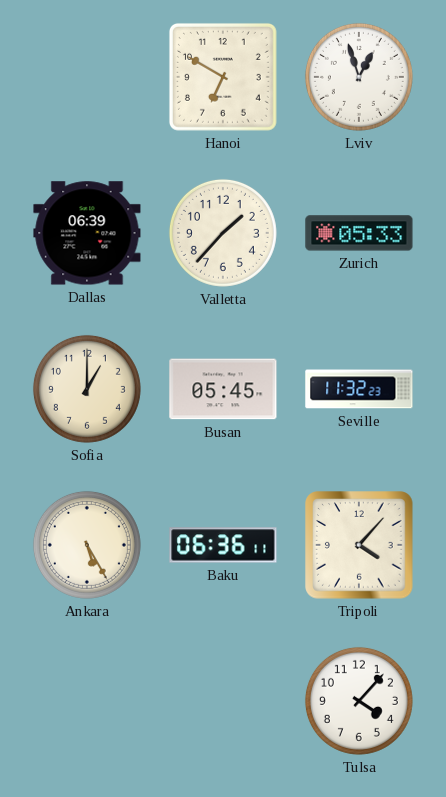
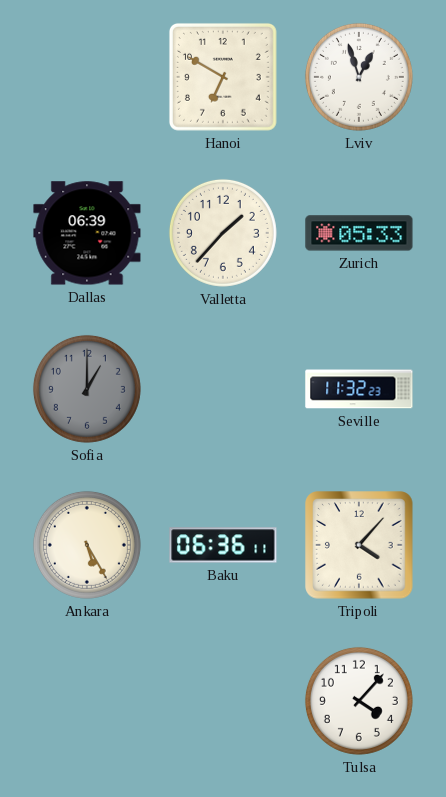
Sofia dial: cream -> grey
Busan: 05:45 -> none
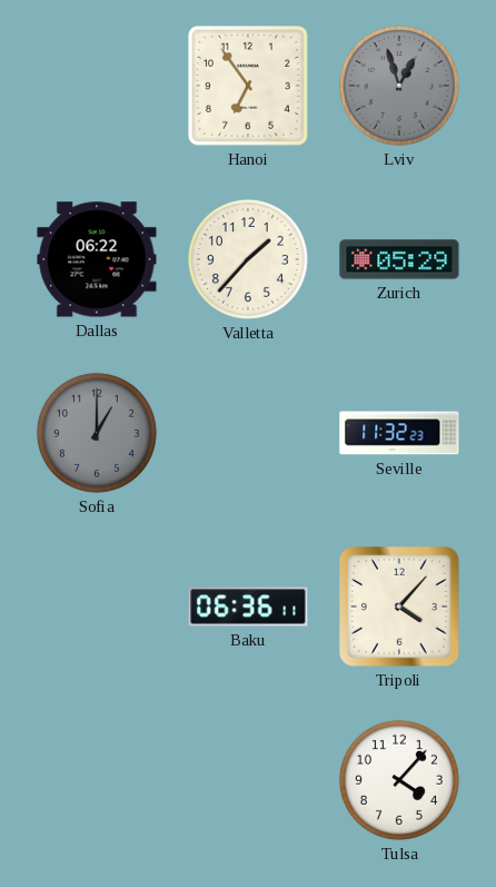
Hanoi: 6:50 -> 6:54
Lviv dial: white -> grey
Dallas: 06:39 -> 06:22
Zurich: 05:33 -> 05:29
Ankara: 5:25 -> none
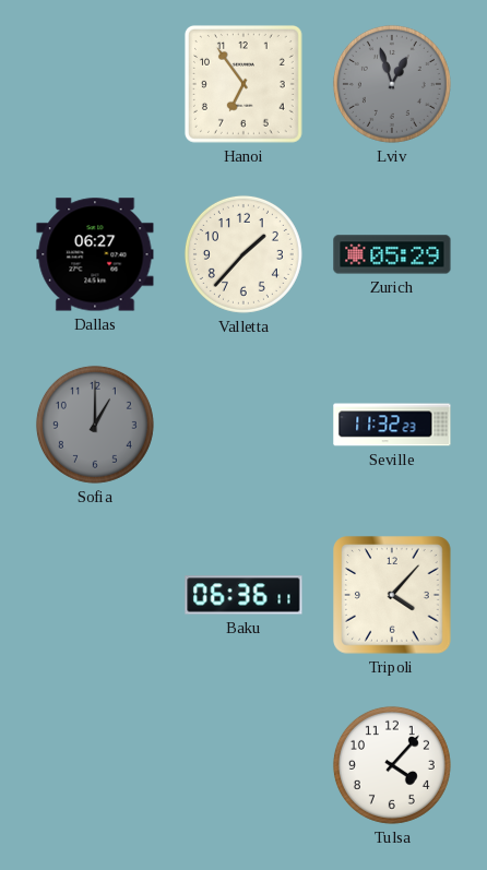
Dallas: 06:22 -> 06:27
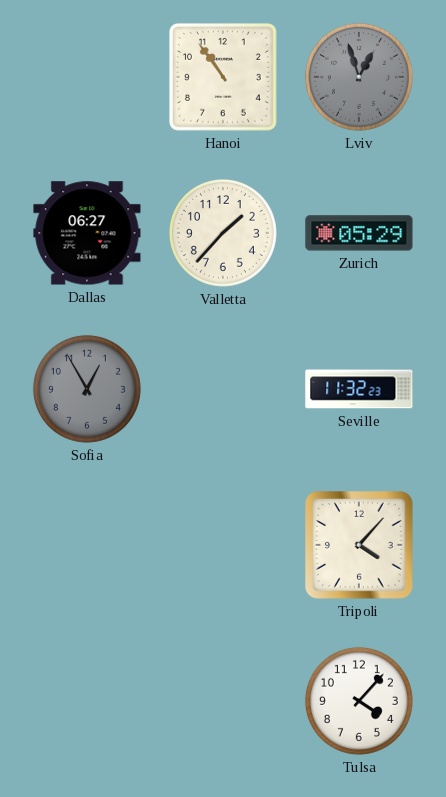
Hanoi: 6:54 -> 10:54
Sofia: 1:00 -> 12:55
Baku: 06:36 -> none
